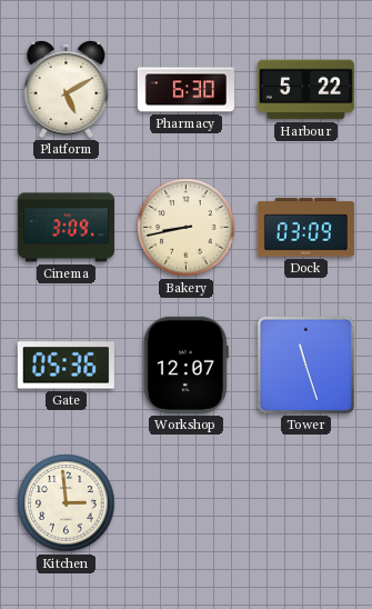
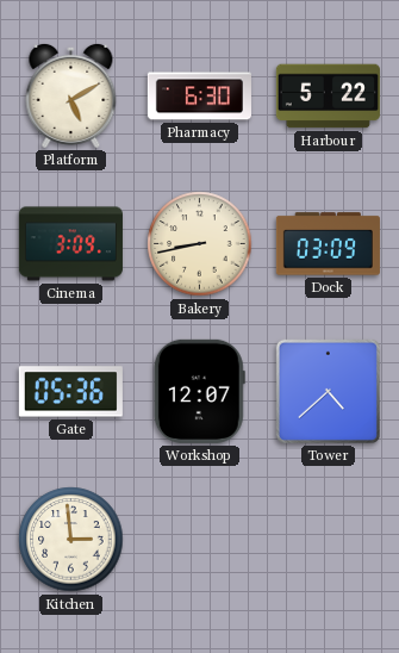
Tower: 11:27 -> 4:38
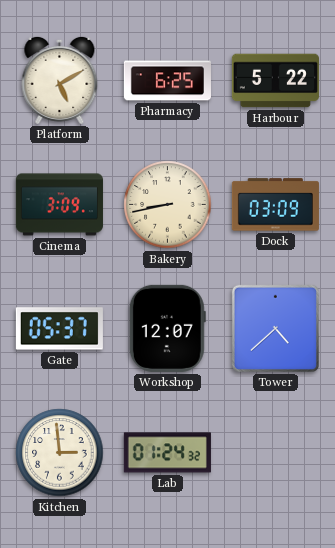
Pharmacy: 6:30 -> 6:25
Gate: 05:36 -> 05:37
Lab: none -> 01:24
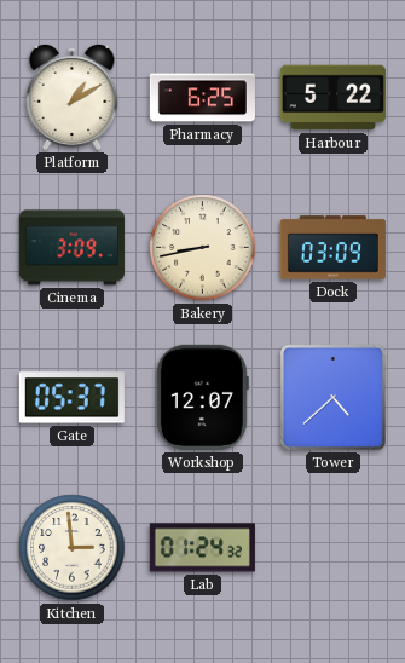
Platform: 5:10 -> 1:10
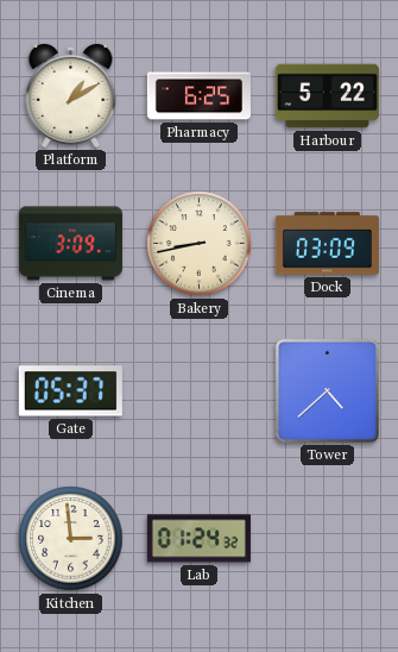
Workshop: 12:07 -> none
